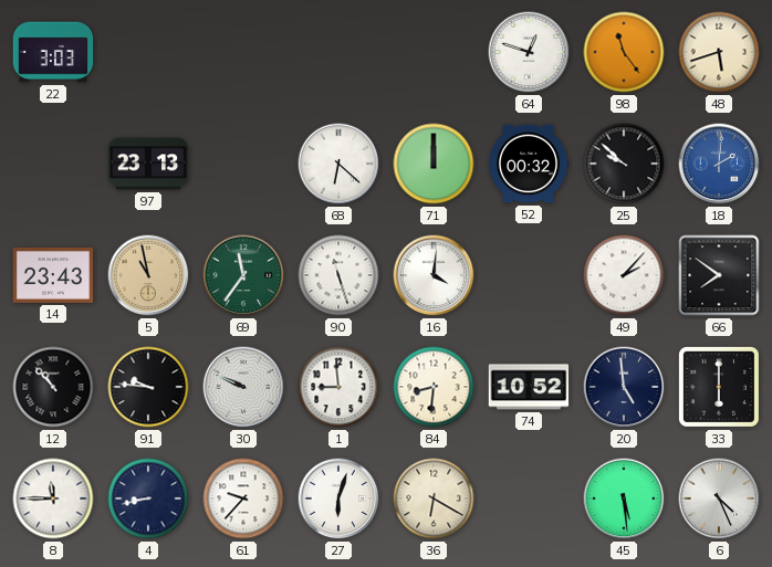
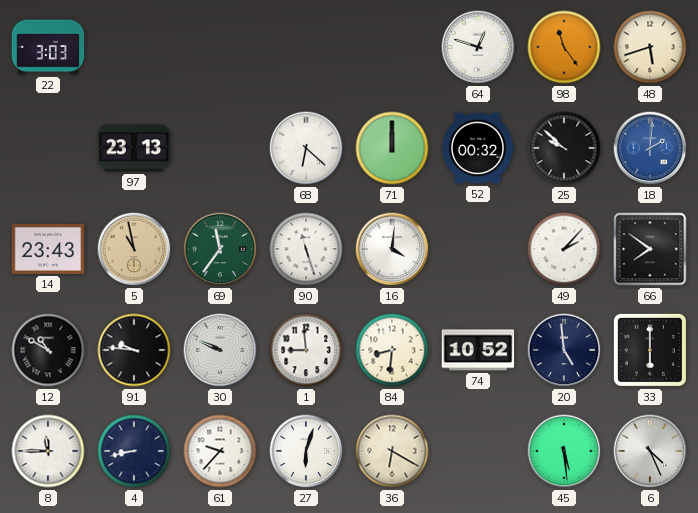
12: 10:53 -> 10:50
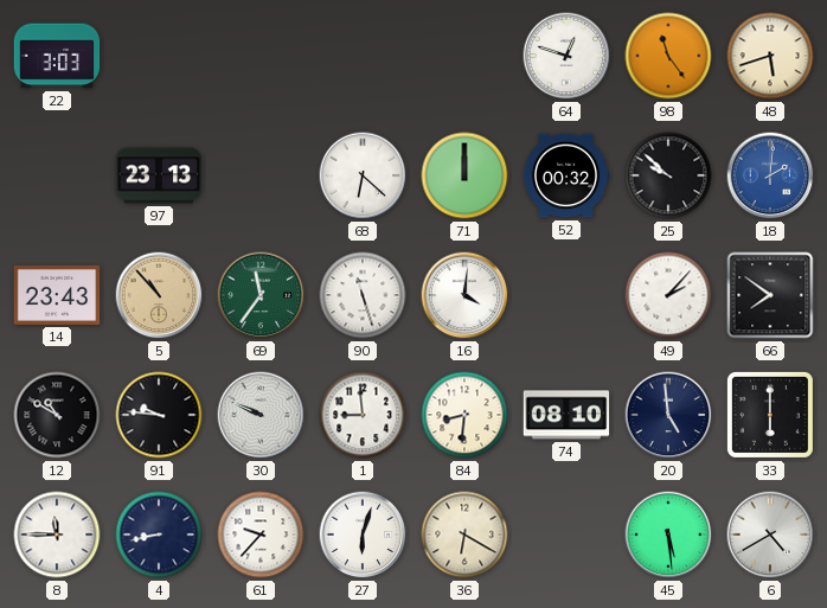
5: 10:58 -> 10:53
74: 10:52 -> 08:10
6: 4:26 -> 4:40
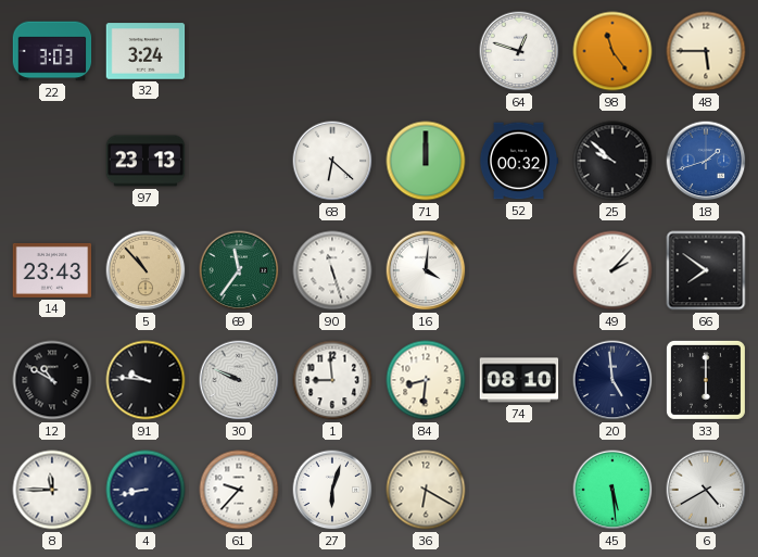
32: none -> 3:24
48: 5:42 -> 5:45
18: 2:01 -> 1:42
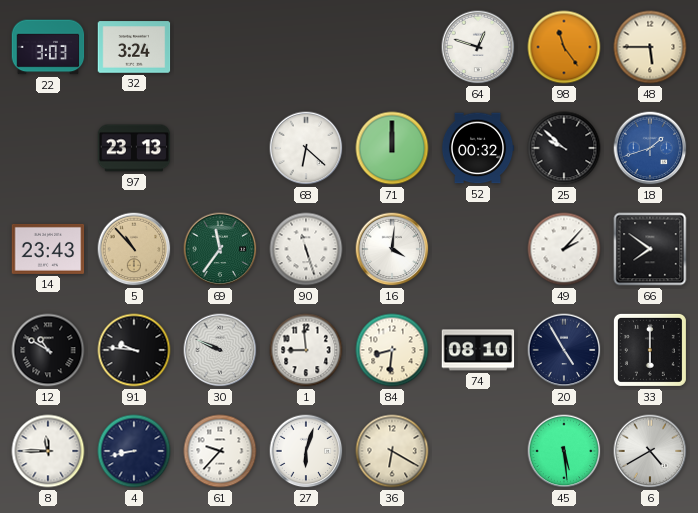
20: 4:59 -> 4:55
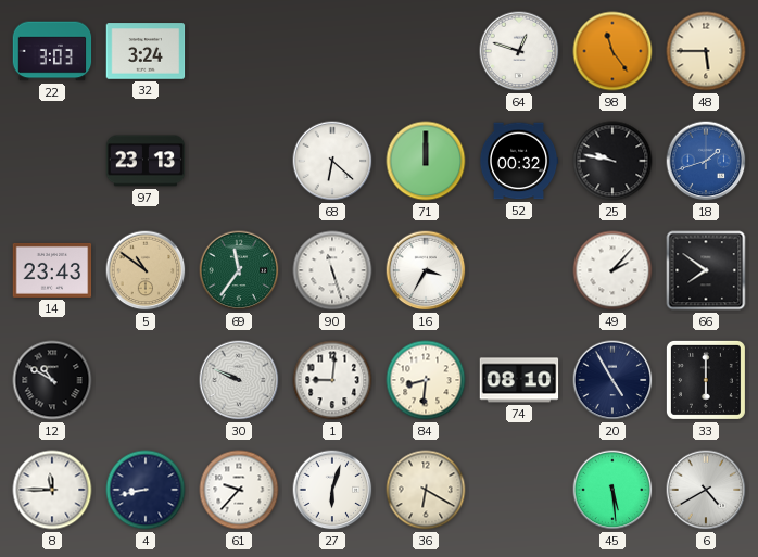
25: 9:52 -> 9:47
5: 10:53 -> 10:51
16: 4:01 -> 3:35
91: 9:46 -> none
1: 8:59 -> 9:01
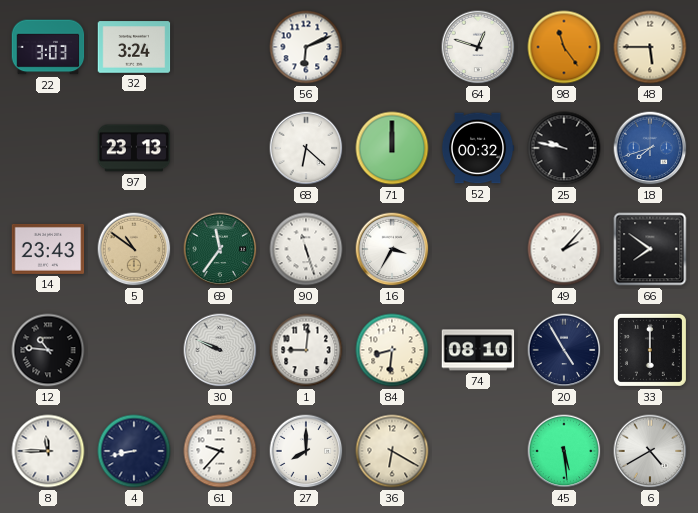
56: none -> 6:11
18: 1:42 -> 7:42
12: 10:50 -> 10:46
27: 6:03 -> 8:00
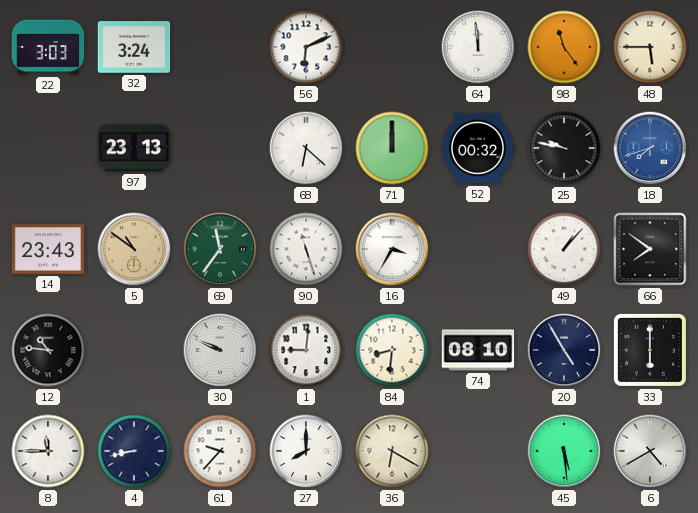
64: 12:48 -> 11:59
49: 2:07 -> 1:07
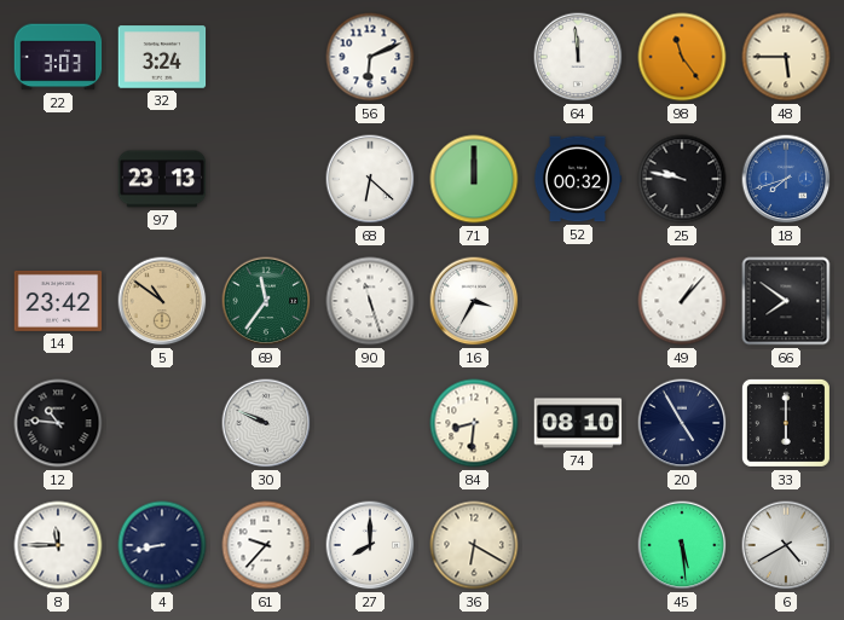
14: 23:43 -> 23:42
1: 9:01 -> none
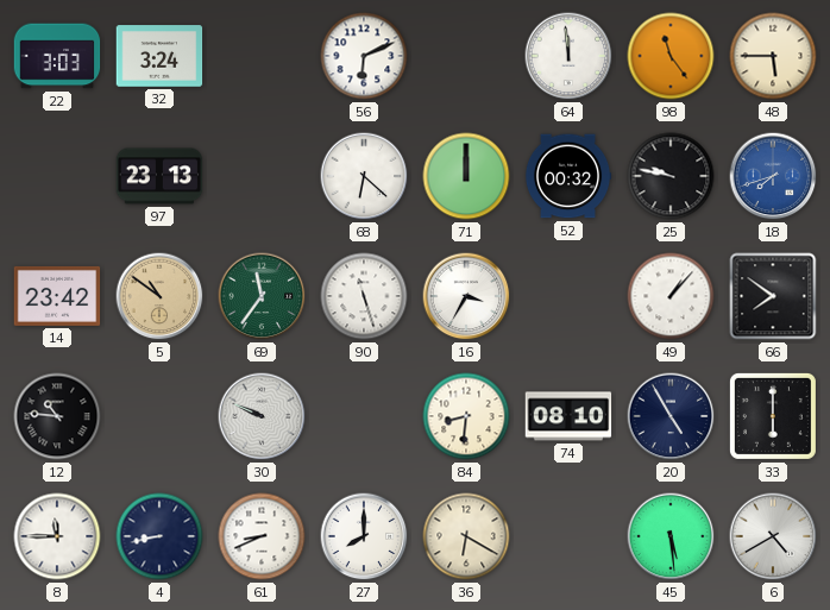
61: 9:37 -> 8:41
